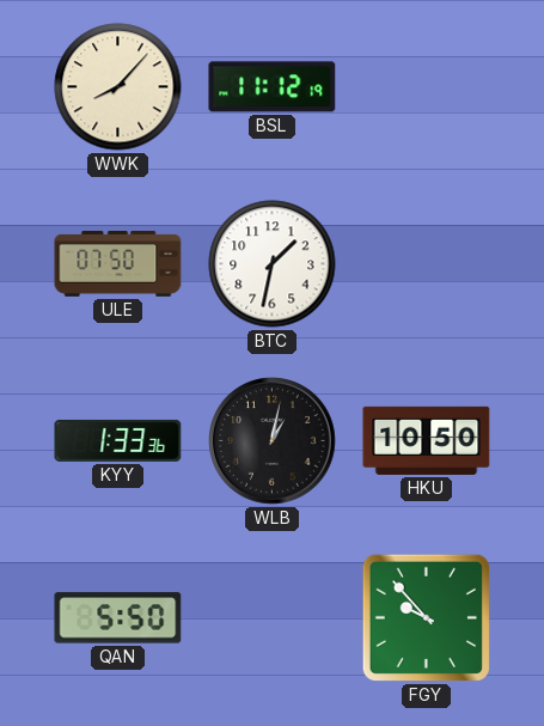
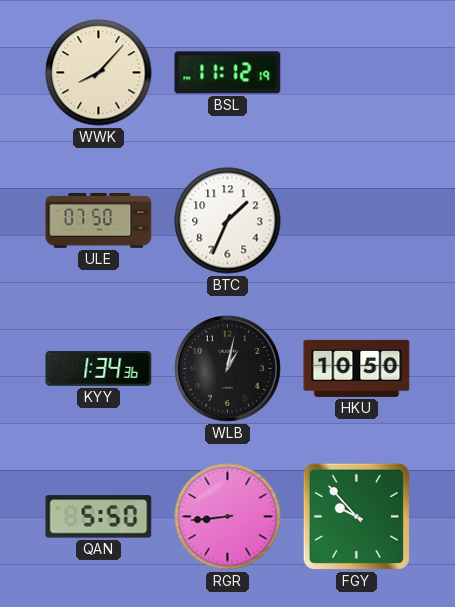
BTC: 1:32 -> 1:34
KYY: 1:33 -> 1:34
RGR: none -> 8:44
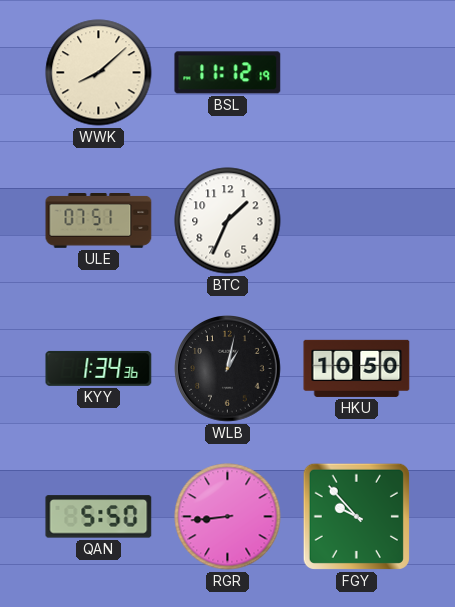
WWK: 8:07 -> 8:08
ULE: 07:50 -> 07:51
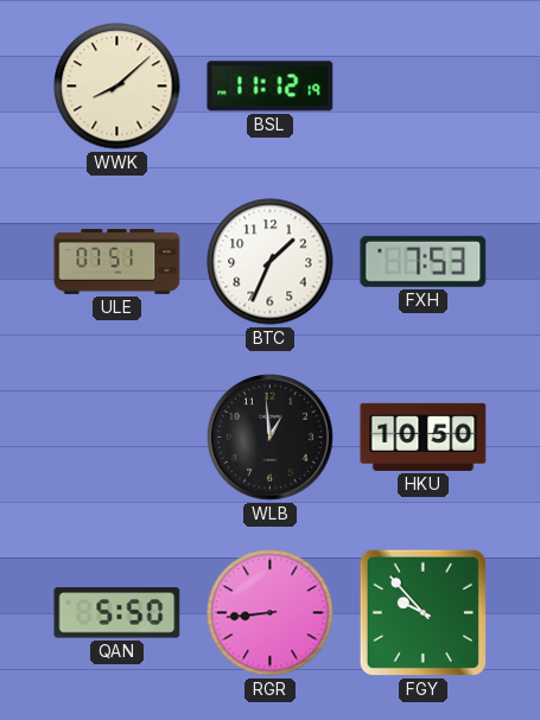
FXH: none -> 7:53
KYY: 1:34 -> none
WLB: 1:02 -> 12:59
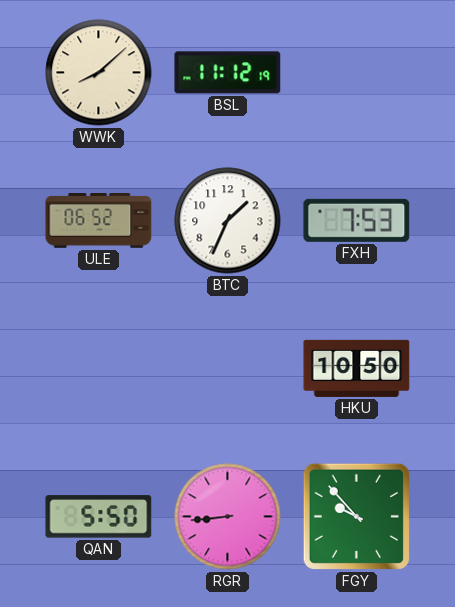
ULE: 07:51 -> 06:52
WLB: 12:59 -> none
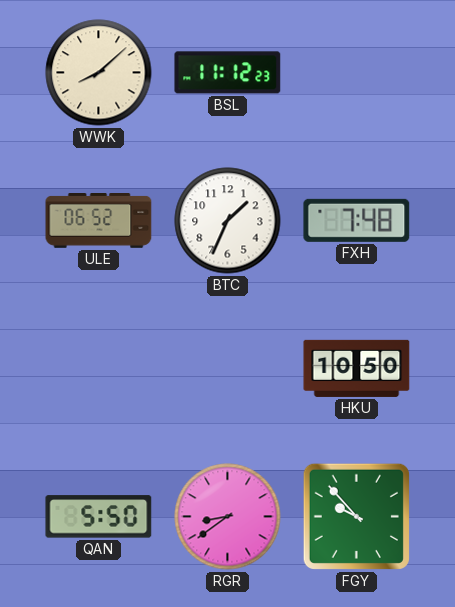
BSL: 11:12:19 -> 11:12:23
FXH: 7:53 -> 7:48
RGR: 8:44 -> 8:39
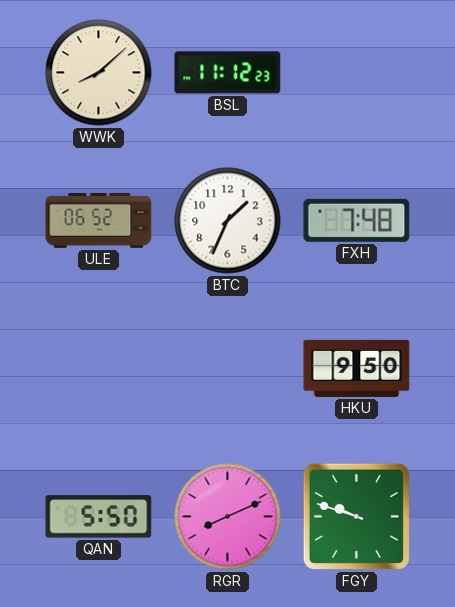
HKU: 10:50 -> 9:50
RGR: 8:39 -> 8:11
FGY: 9:53 -> 9:48
